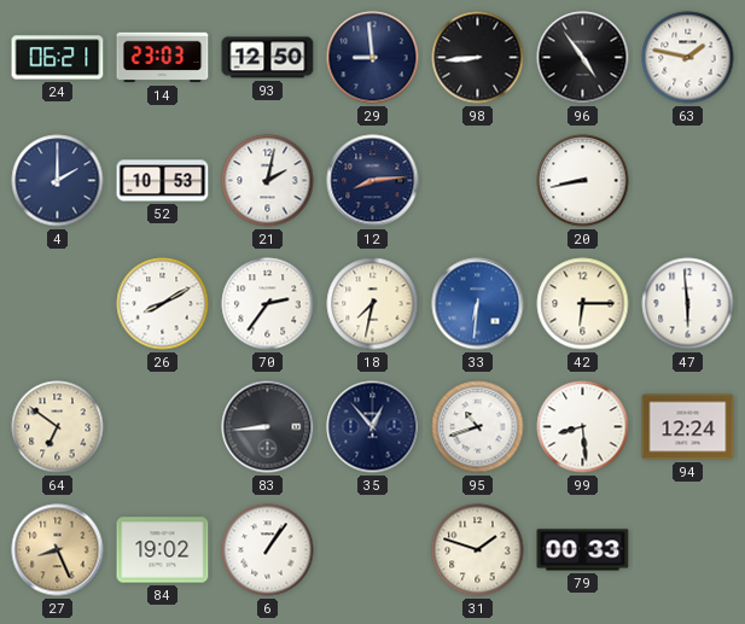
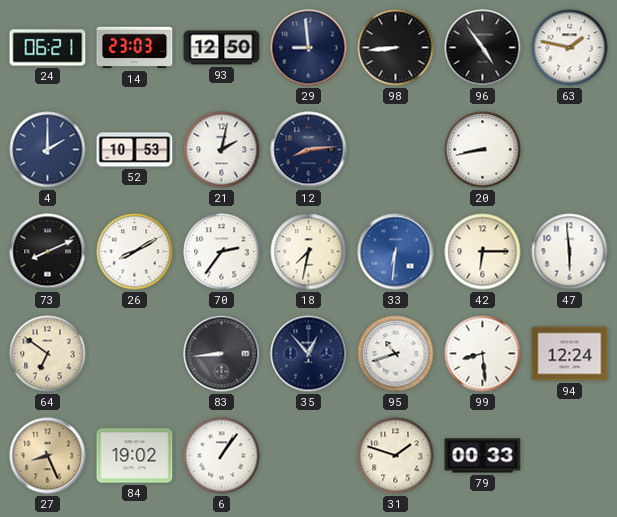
73: none -> 8:11
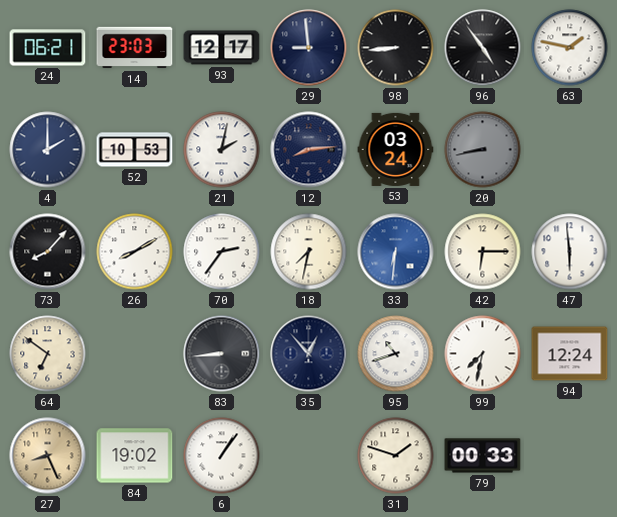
93: 12:50 -> 12:17
53: none -> 03:24
20 dial: white -> grey
73: 8:11 -> 8:07
99: 8:29 -> 7:32
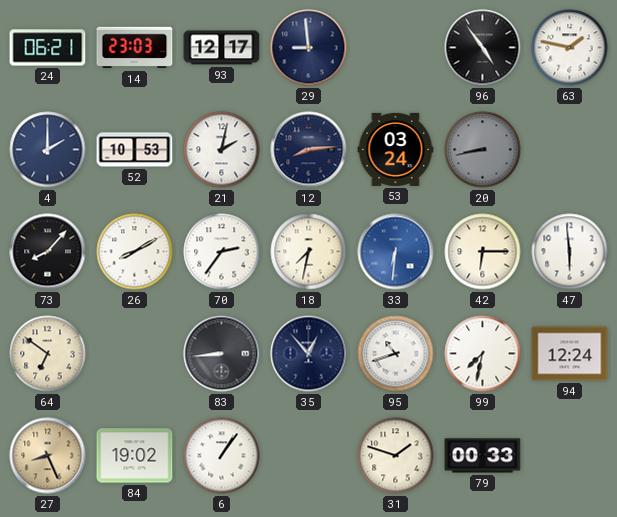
98: 8:44 -> none
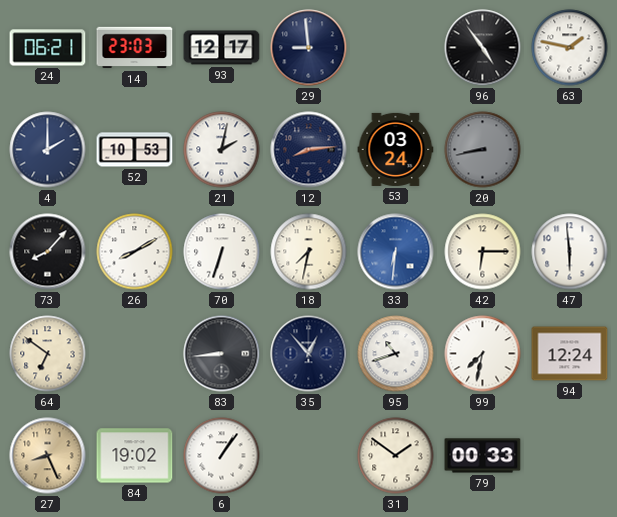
70: 2:36 -> 6:33
31: 1:48 -> 1:51
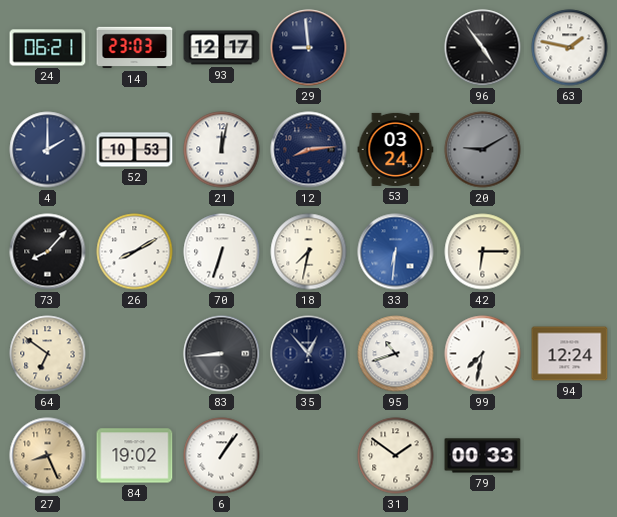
21: 2:02 -> 12:02
20: 8:43 -> 9:10
47: 5:59 -> none
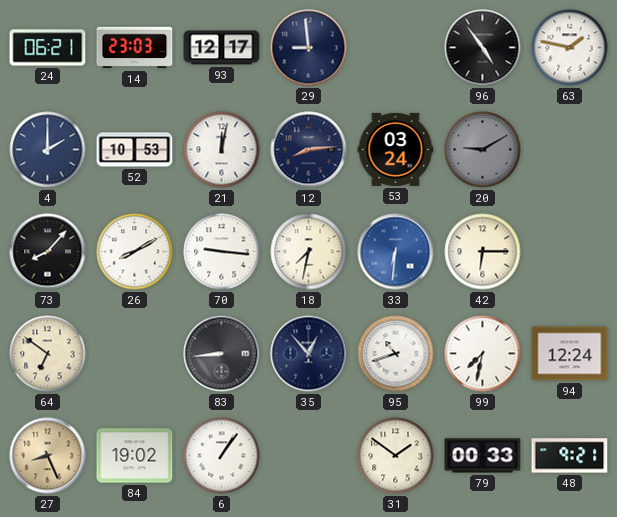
70: 6:33 -> 9:16
48: none -> 9:21
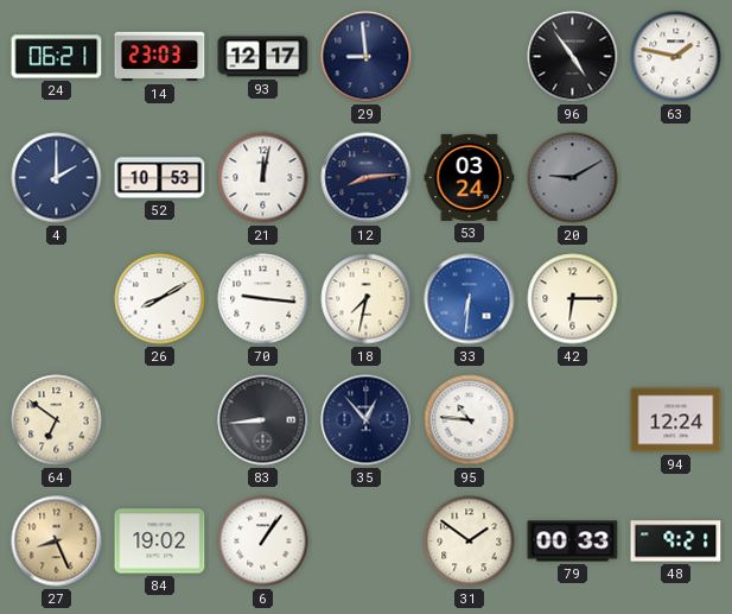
73: 8:07 -> none
95: 10:42 -> 10:46
99: 7:32 -> none
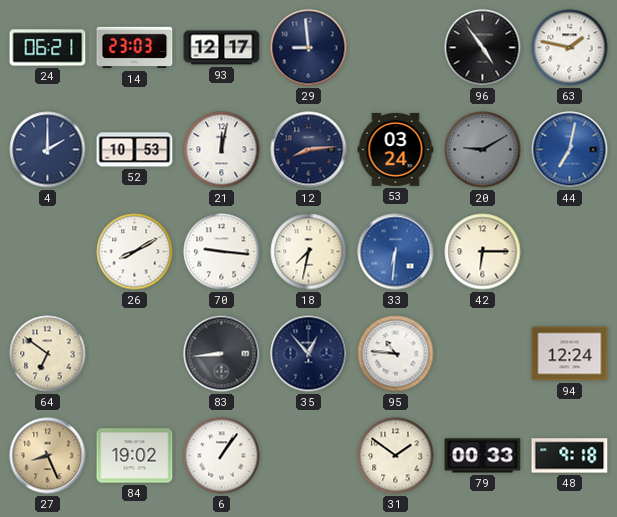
44: none -> 7:02
48: 9:21 -> 9:18
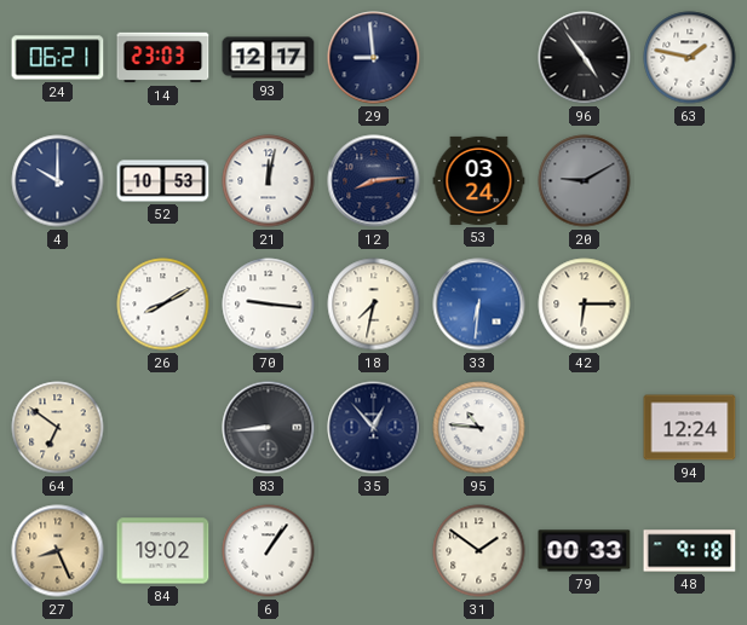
4: 2:00 -> 10:00
44: 7:02 -> none
